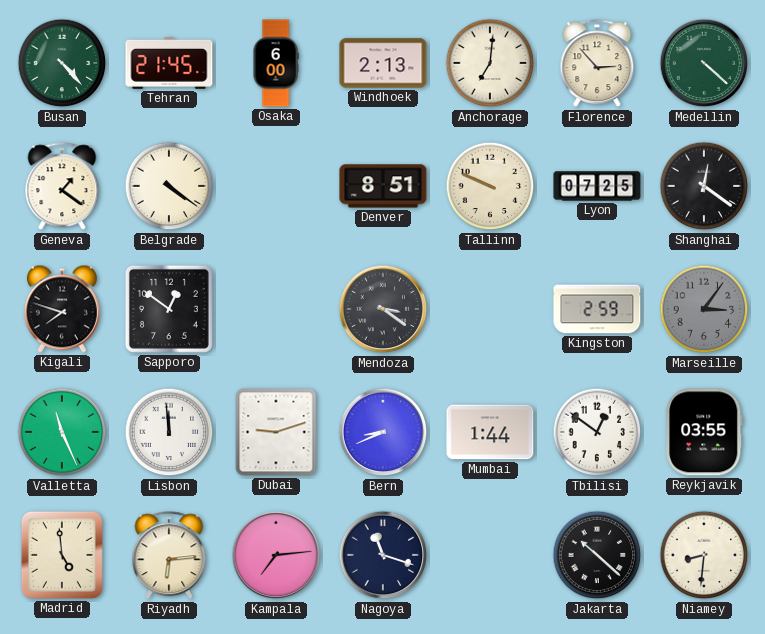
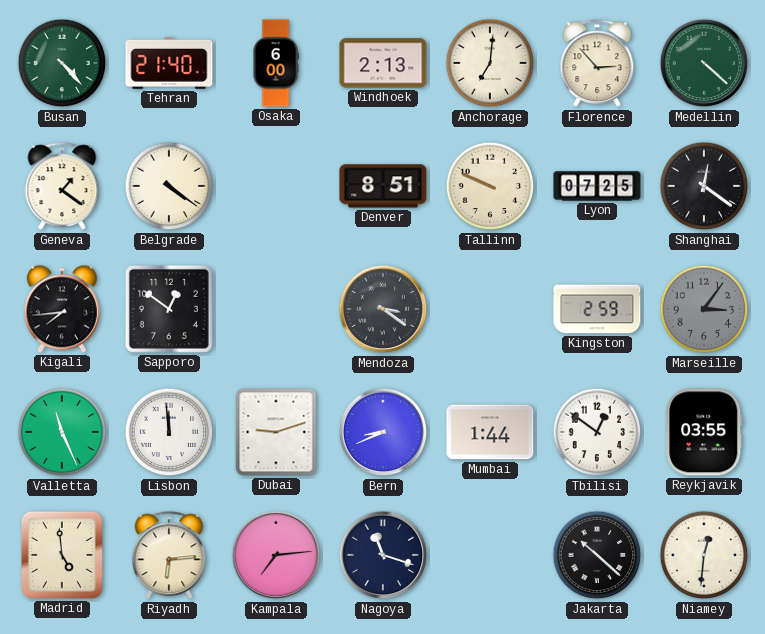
Tehran: 21:45 -> 21:40
Kigali: 7:48 -> 7:44
Niamey: 8:31 -> 12:31
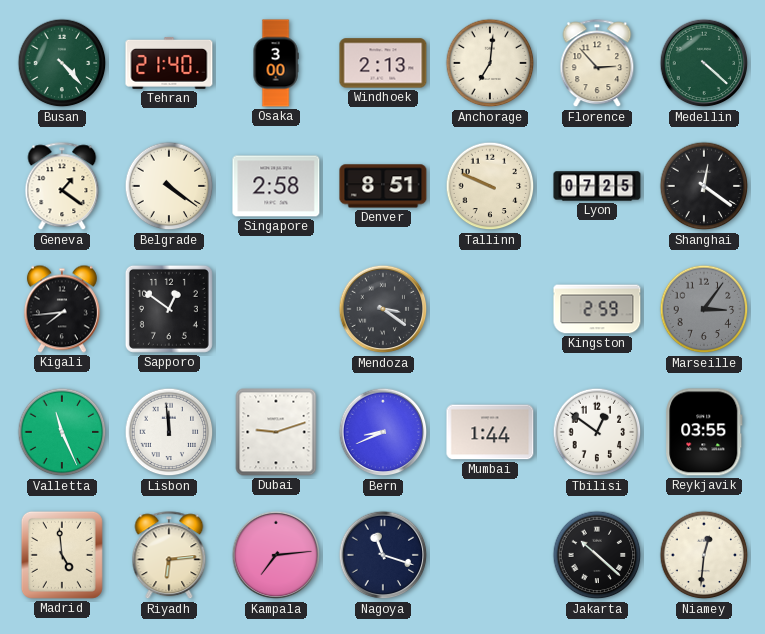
Osaka: 6:00 -> 3:00
Singapore: none -> 2:58
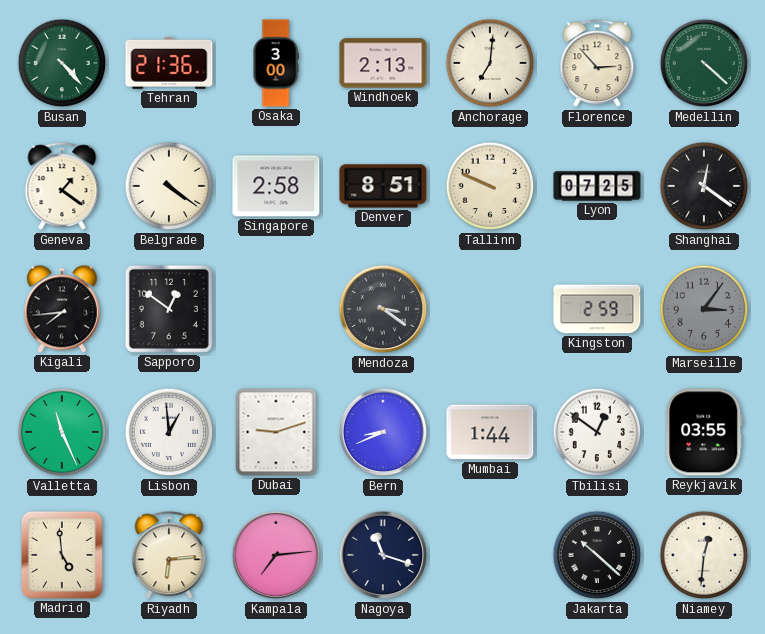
Tehran: 21:40 -> 21:36
Lisbon: 11:59 -> 12:59
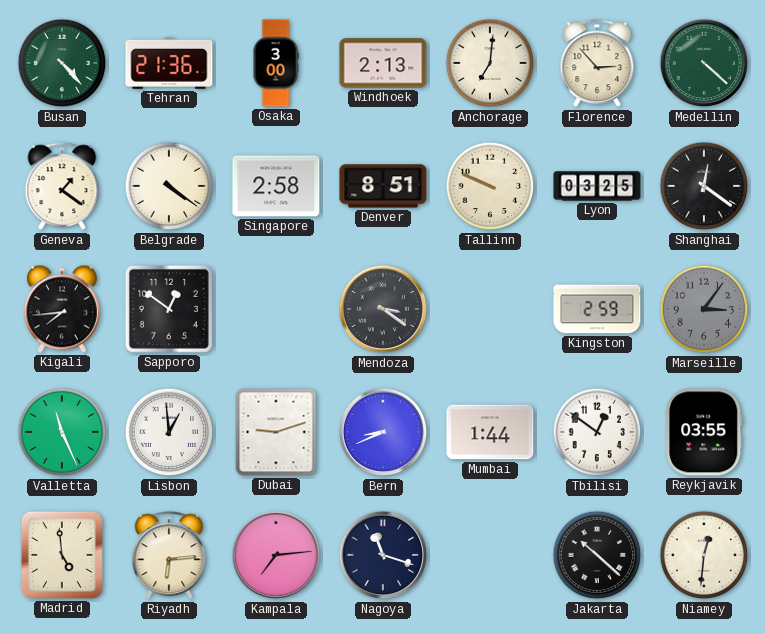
Lyon: 07:25 -> 03:25
